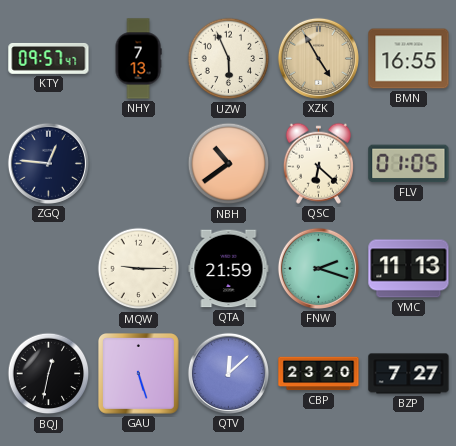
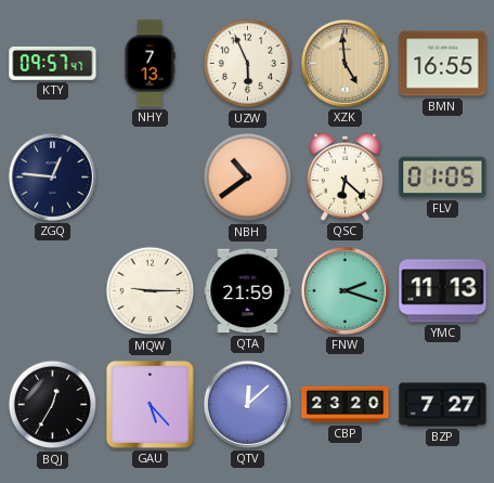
XZK: 4:55 -> 4:59
BQJ: 12:32 -> 12:35
GAU: 5:27 -> 5:23
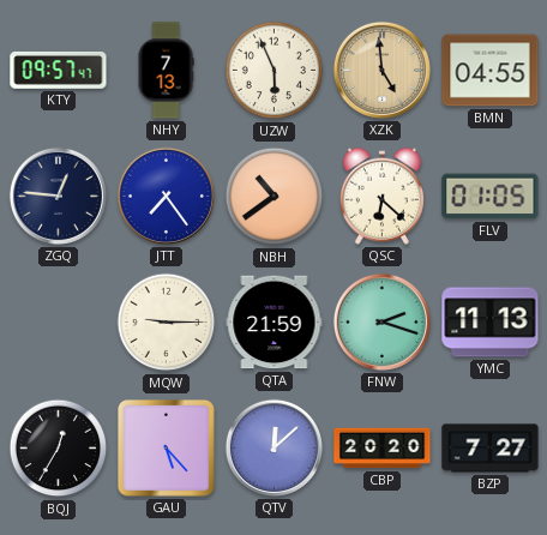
BMN: 16:55 -> 04:55
JTT: none -> 7:24
CBP: 23:20 -> 20:20
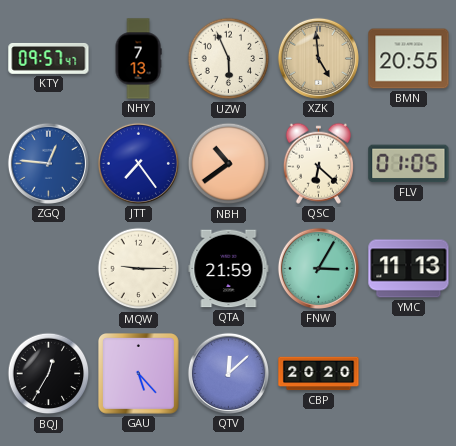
BMN: 04:55 -> 20:55
ZGQ dial: navy -> blue
FNW: 2:18 -> 3:05
BZP: 7:27 -> none
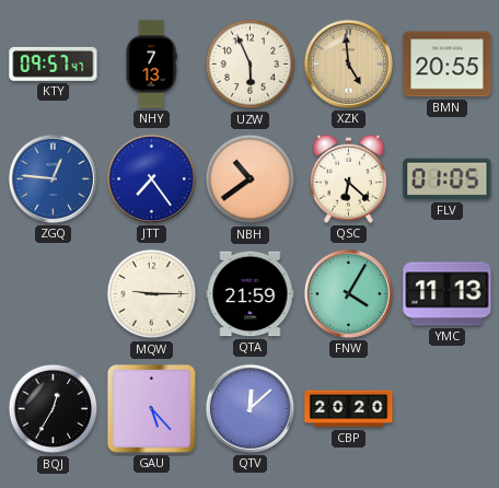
FNW: 3:05 -> 4:05
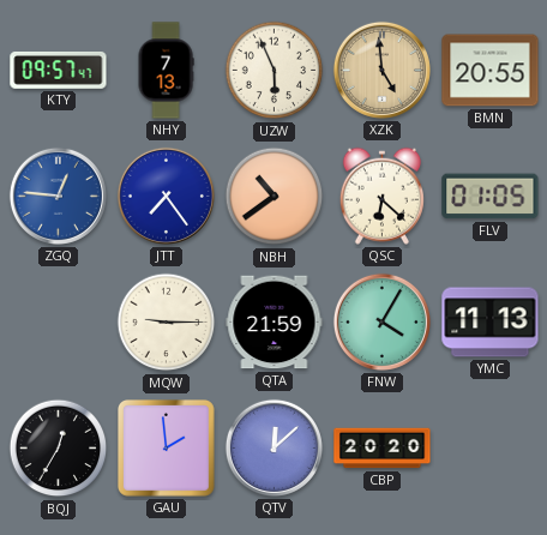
GAU: 5:23 -> 1:59
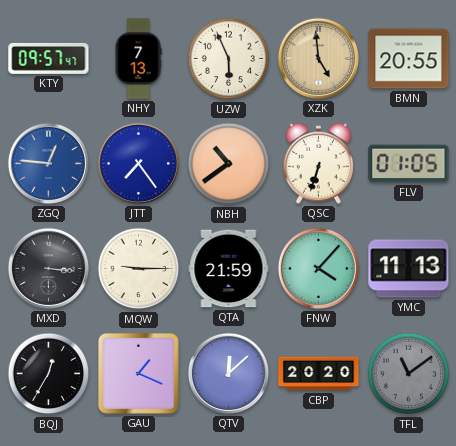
QSC: 6:22 -> 6:33
MXD: none -> 3:16
FNW: 4:05 -> 4:07
GAU: 1:59 -> 1:19
TFL: none -> 11:09
